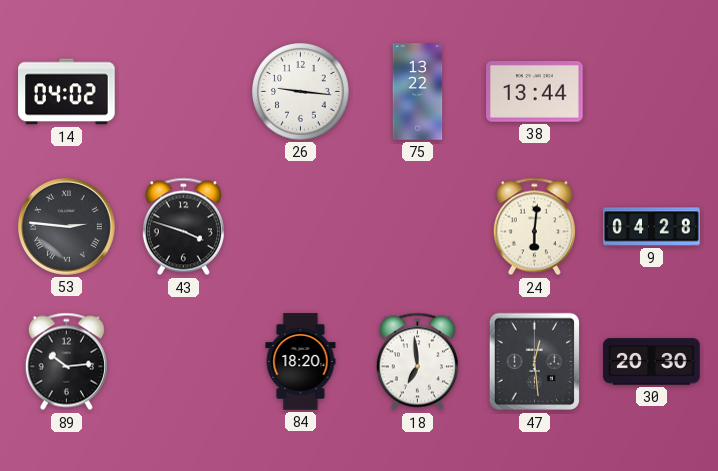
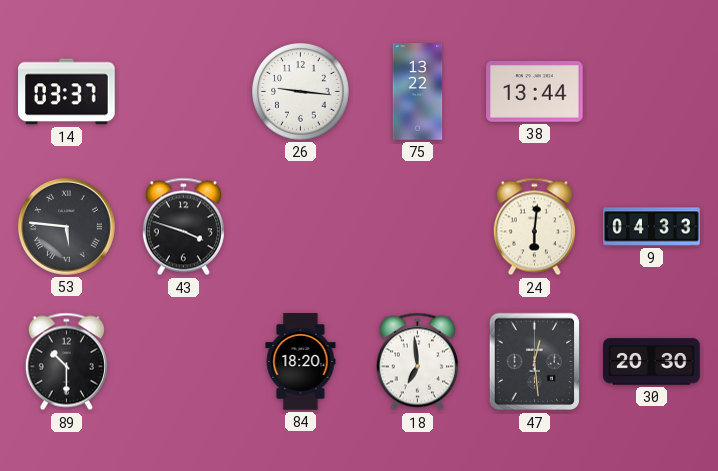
14: 04:02 -> 03:37
53: 2:46 -> 5:46
9: 04:28 -> 04:33
89: 10:14 -> 10:30
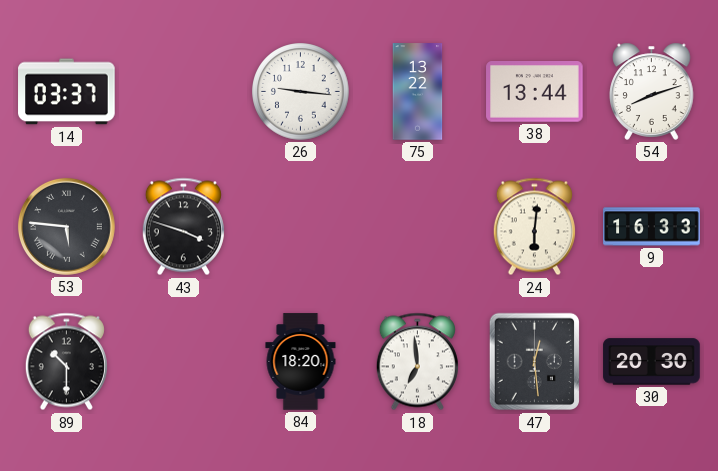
54: none -> 8:12
9: 04:33 -> 16:33
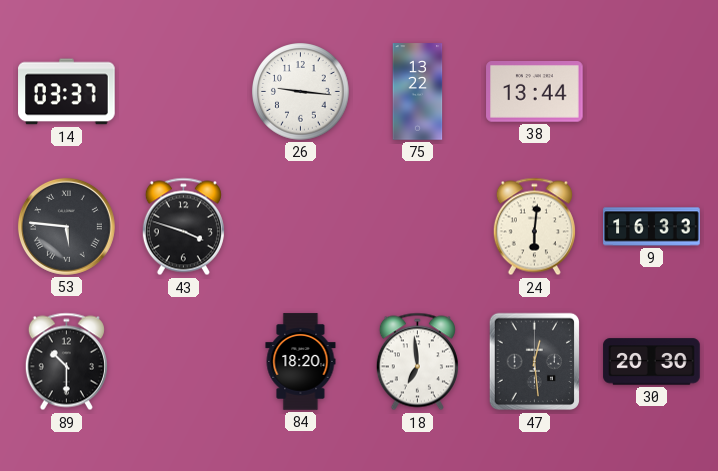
54: 8:12 -> none
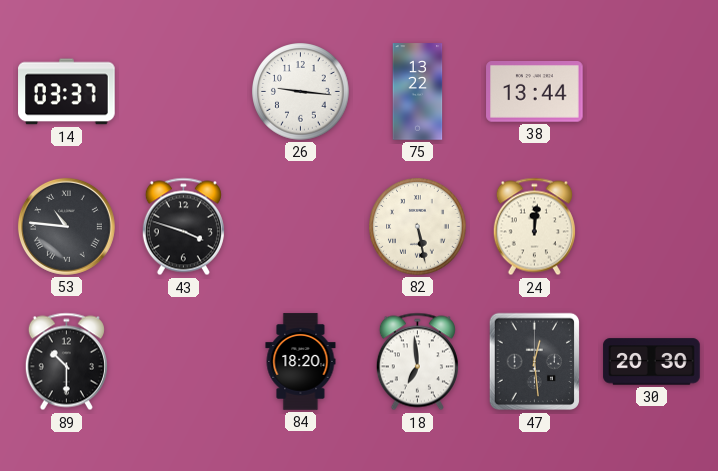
53: 5:46 -> 10:46
82: none -> 5:28
24: 6:01 -> 12:01
9: 16:33 -> none
